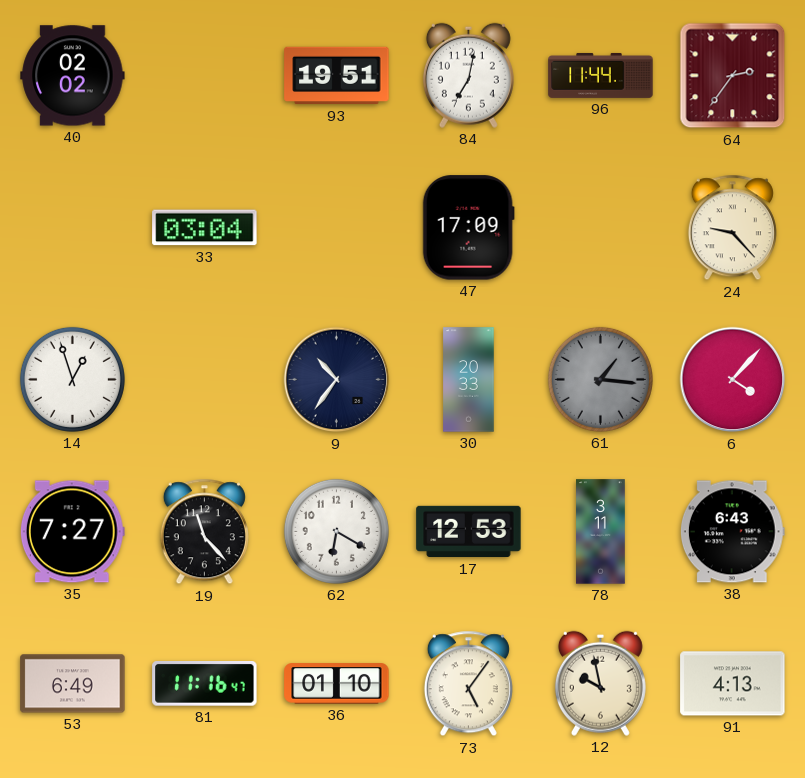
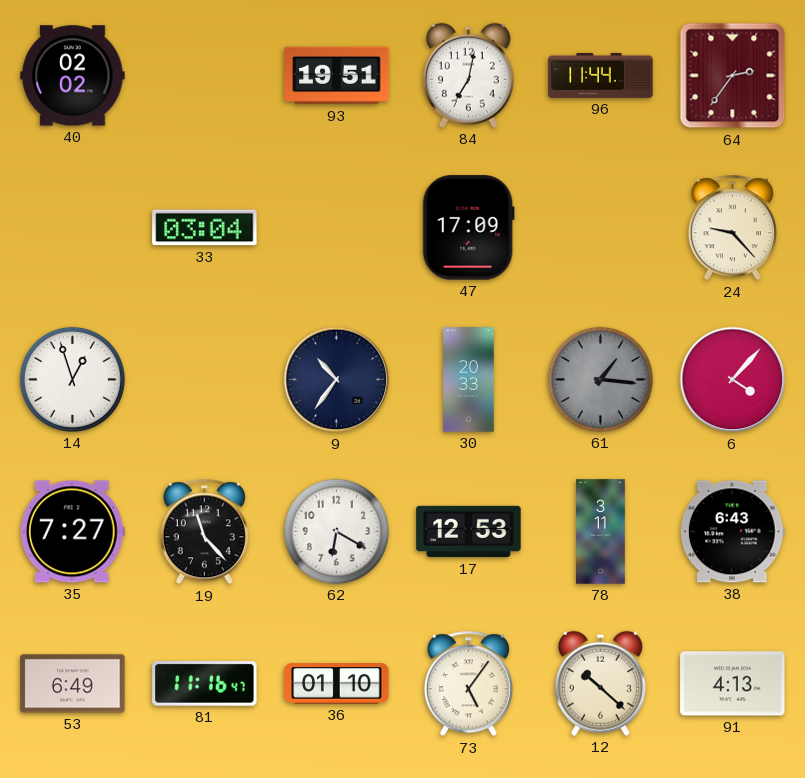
12: 9:58 -> 10:22
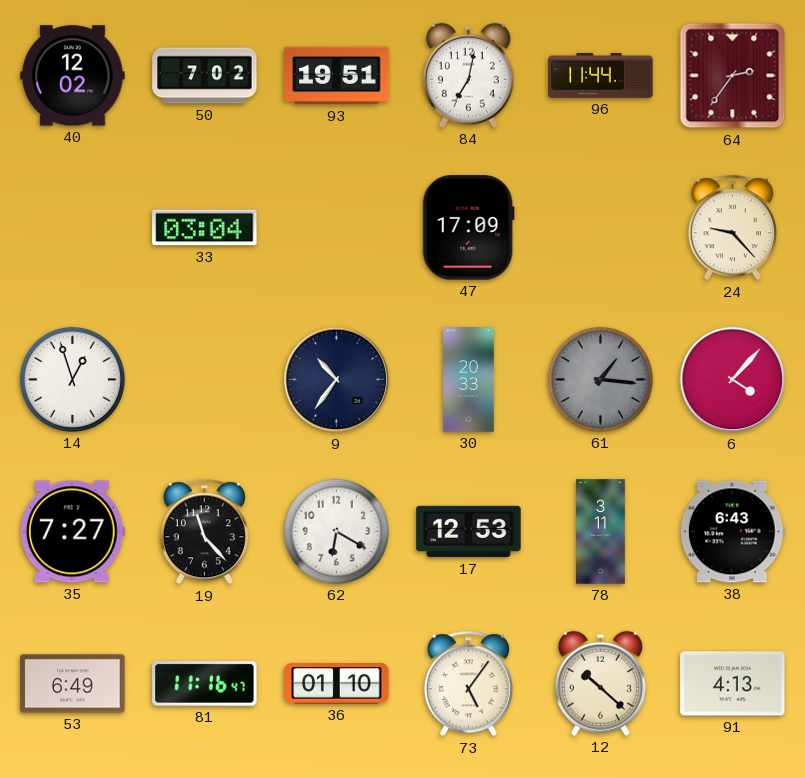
40: 02:02 -> 12:02
50: none -> 7:02
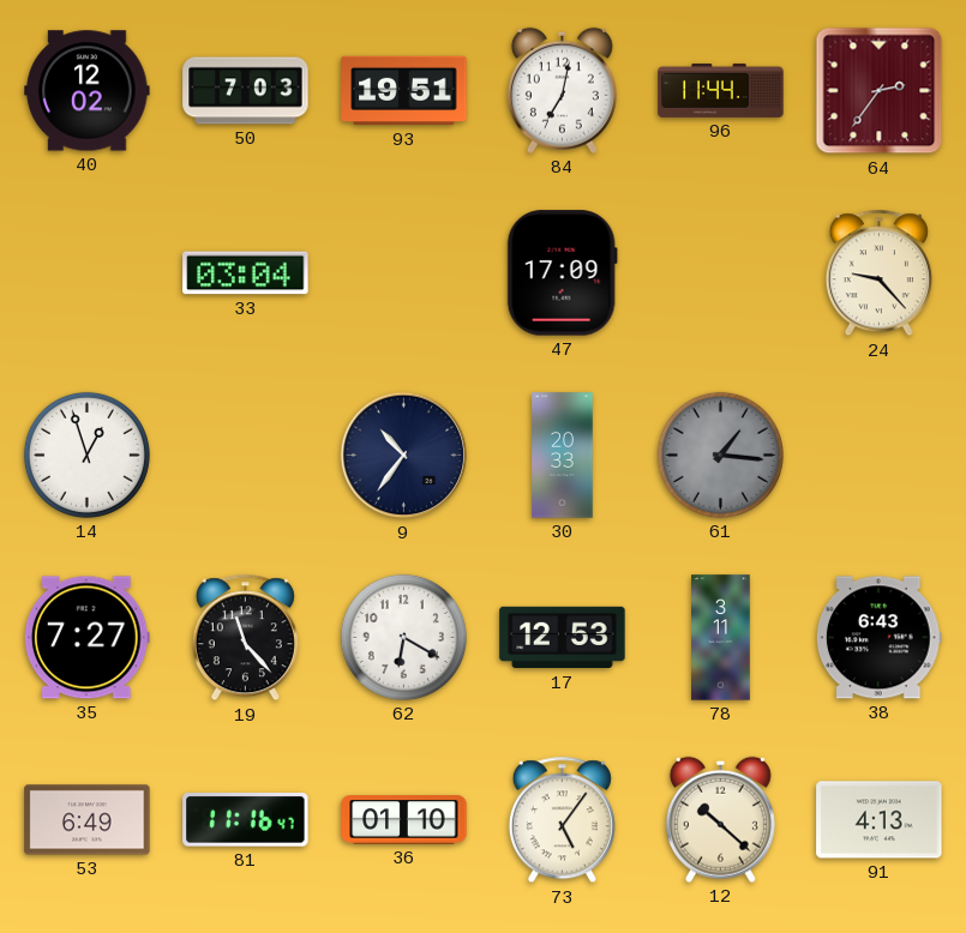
50: 7:02 -> 7:03
6: 4:07 -> none
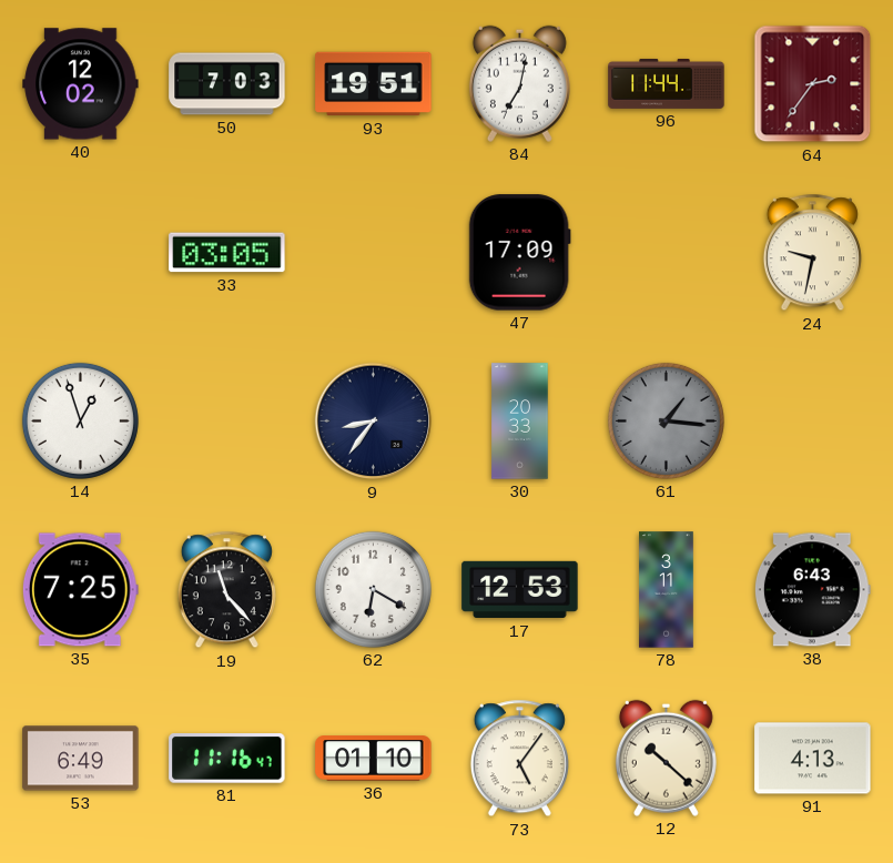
33: 03:04 -> 03:05
24: 9:23 -> 9:32
9: 10:36 -> 8:36
35: 7:27 -> 7:25
